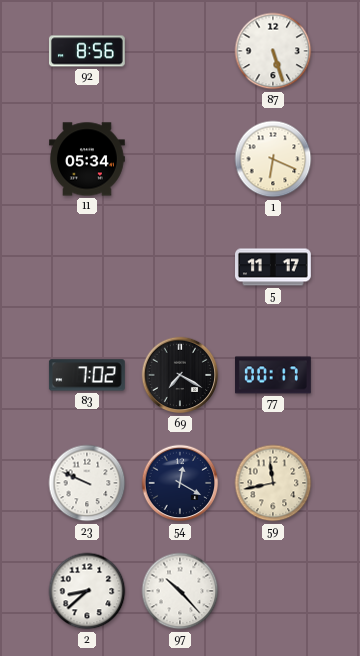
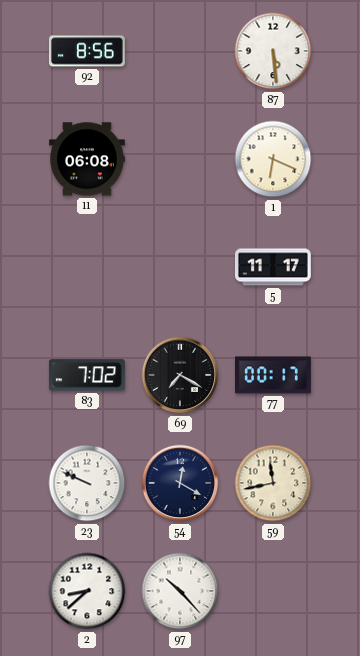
87: 5:27 -> 5:29
11: 05:34 -> 06:08
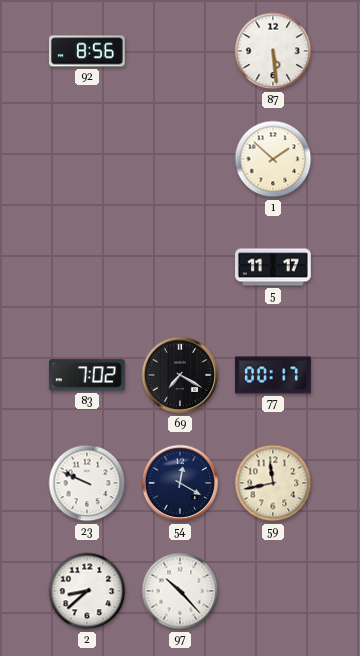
11: 06:08 -> none
1: 6:19 -> 1:52
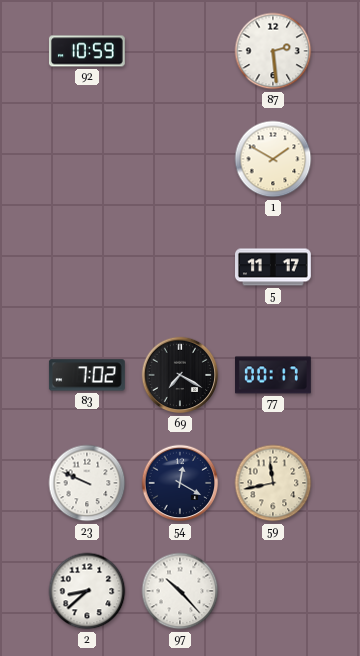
92: 8:56 -> 10:59
87: 5:29 -> 2:29
1: 1:52 -> 1:50
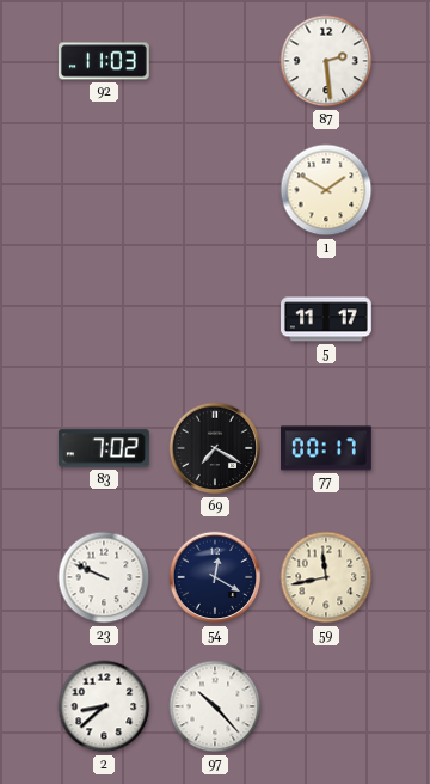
92: 10:59 -> 11:03
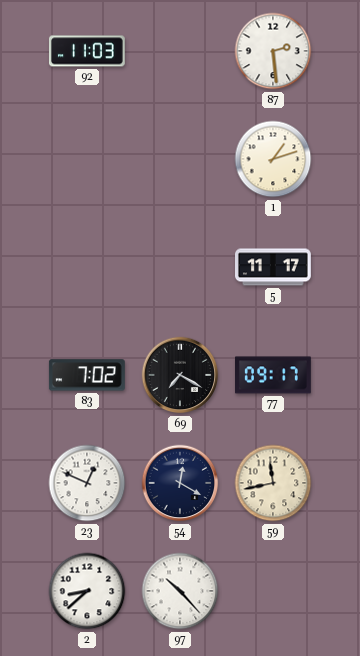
1: 1:50 -> 1:12
77: 00:17 -> 09:17
23: 9:49 -> 12:49
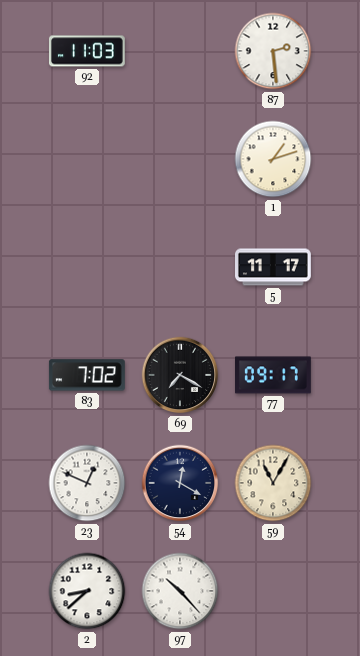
59: 11:43 -> 11:05
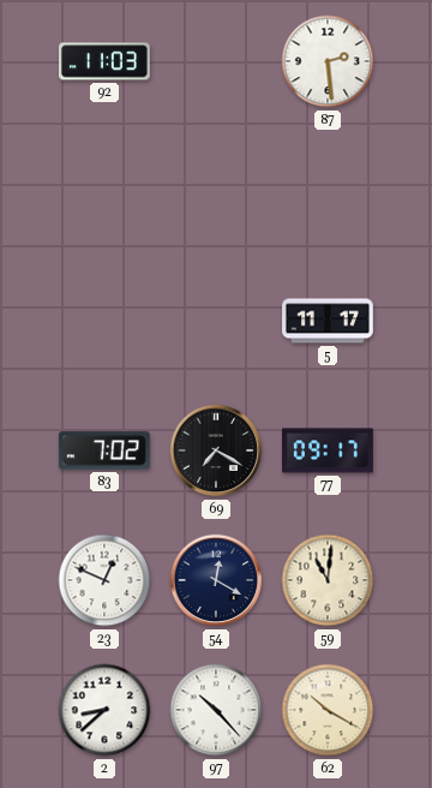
1: 1:12 -> none
59: 11:05 -> 11:01
62: none -> 10:20
